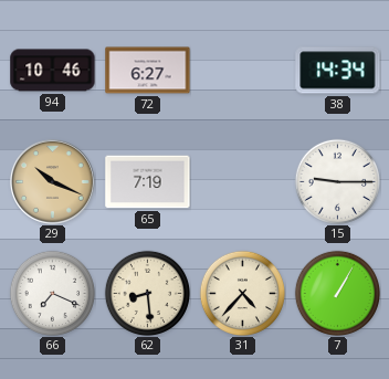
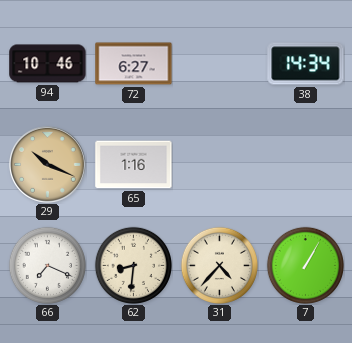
65: 7:19 -> 1:16
15: 9:15 -> none
62: 8:29 -> 8:31
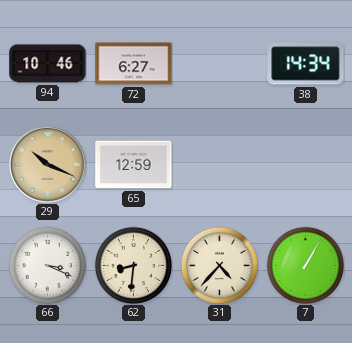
65: 1:16 -> 12:59
66: 7:19 -> 3:19
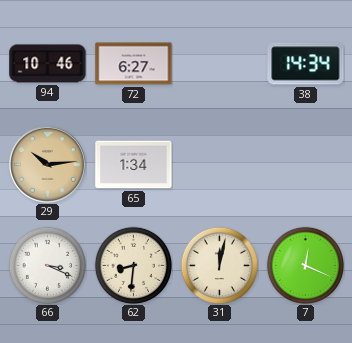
29: 10:19 -> 10:14
65: 12:59 -> 1:34
31: 4:37 -> 12:02
7: 1:05 -> 12:19
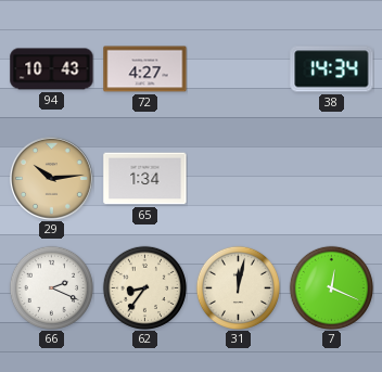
94: 10:46 -> 10:43
72: 6:27 -> 4:27
66: 3:19 -> 2:19
62: 8:31 -> 8:36
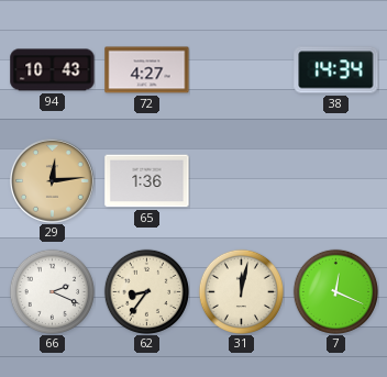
29: 10:14 -> 12:14
65: 1:34 -> 1:36
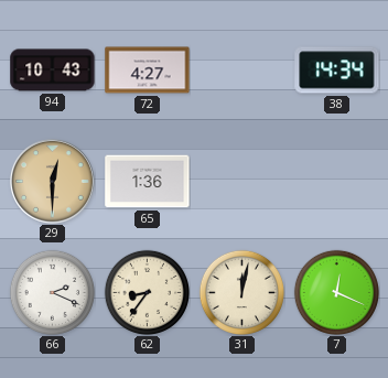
29: 12:14 -> 12:30
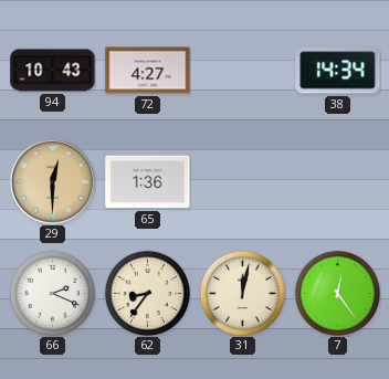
7: 12:19 -> 12:24
